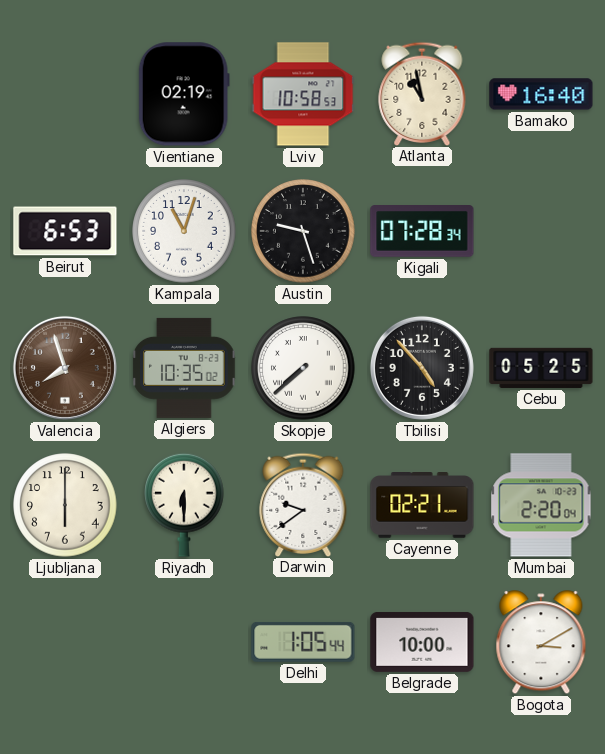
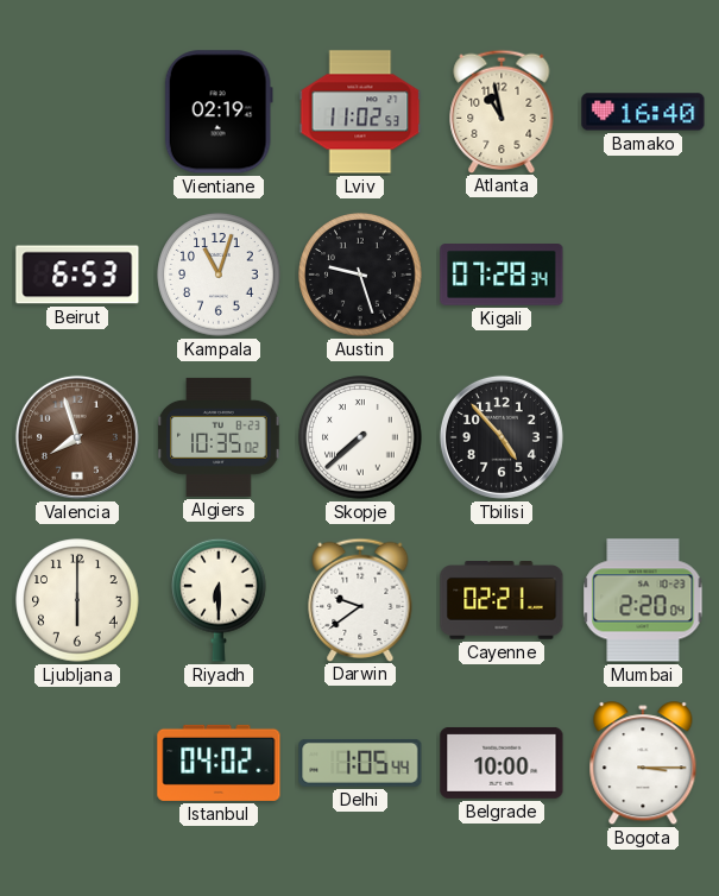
Lviv: 10:58 -> 11:02
Cebu: 05:25 -> none
Istanbul: none -> 04:02
Bogota: 3:10 -> 3:15
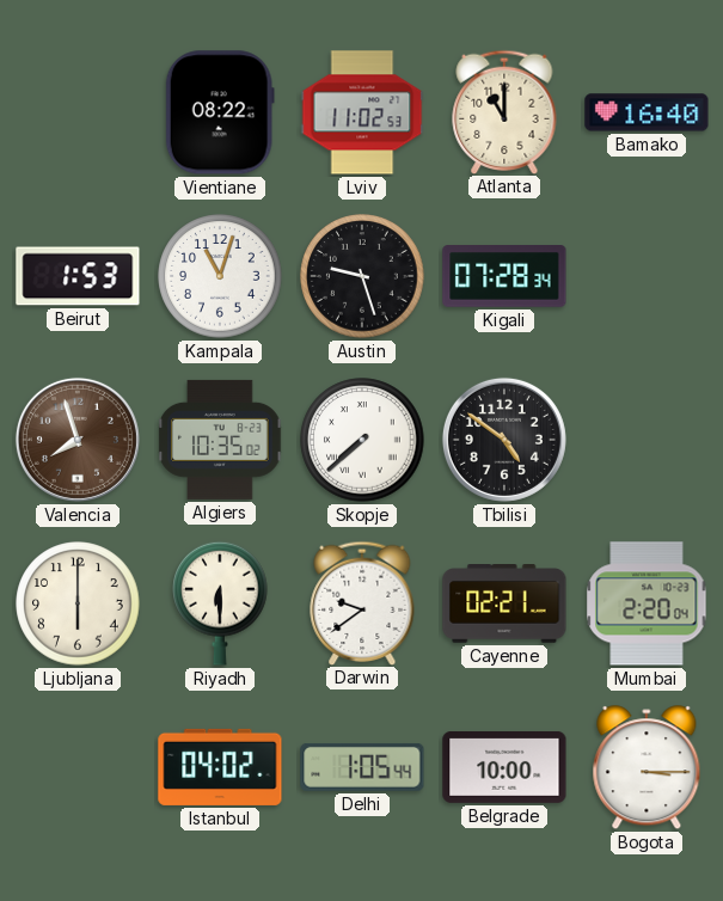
Vientiane: 02:19 -> 08:22
Atlanta: 10:58 -> 11:00
Beirut: 6:53 -> 1:53
Tbilisi: 4:53 -> 4:51
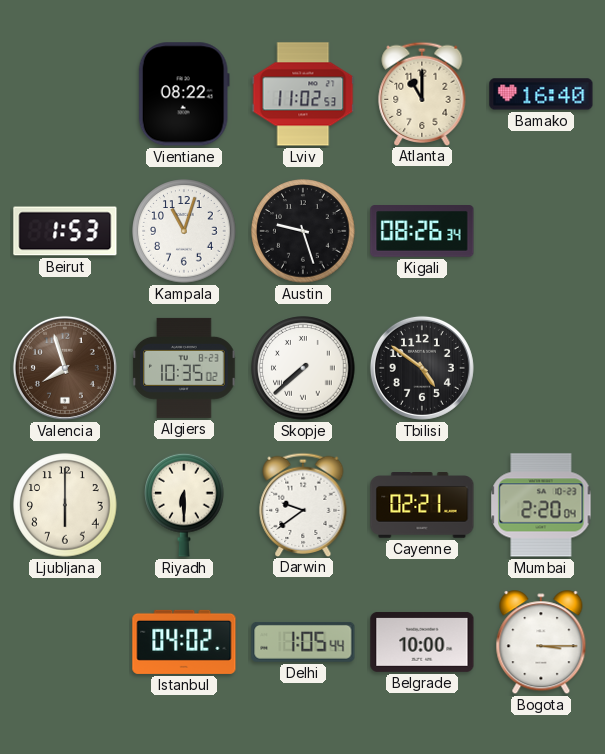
Kigali: 07:28 -> 08:26
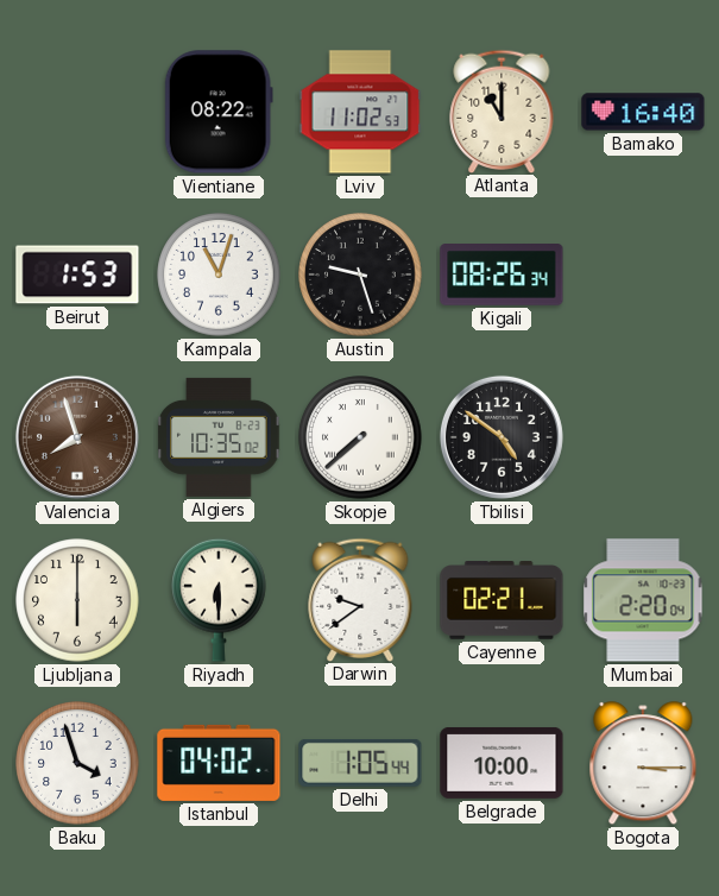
Baku: none -> 3:57
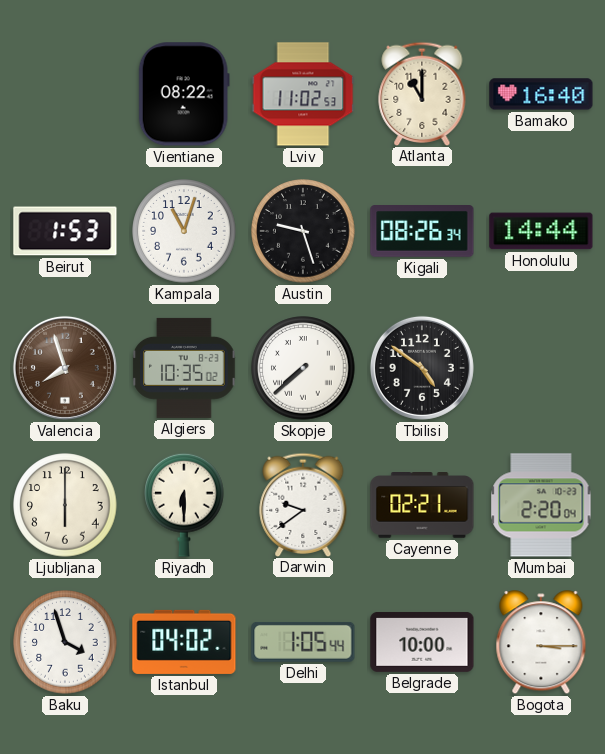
Honolulu: none -> 14:44
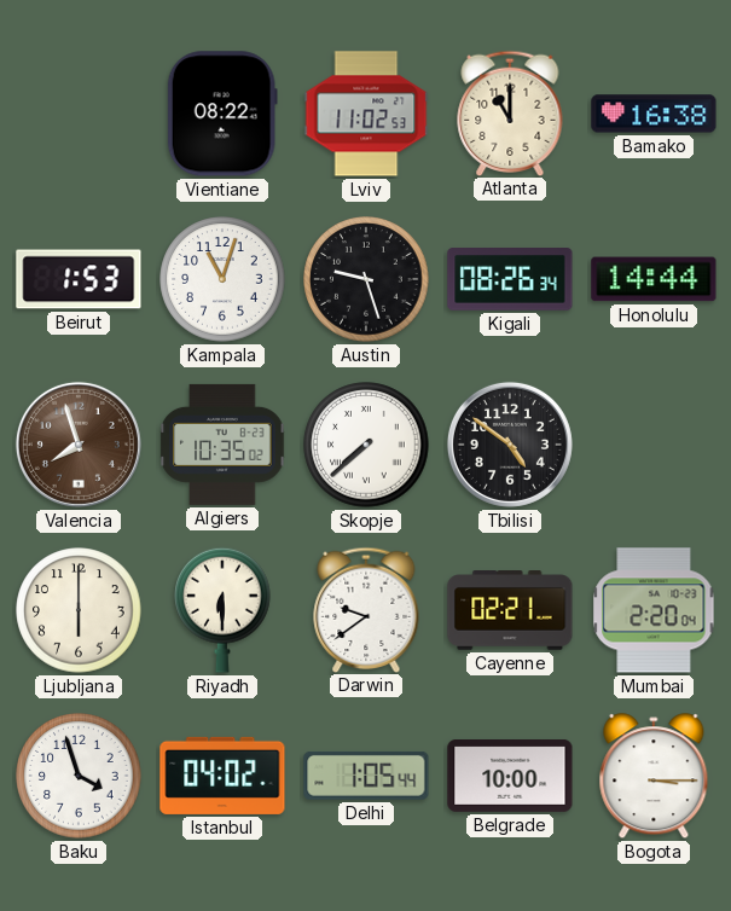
Bamako: 16:40 -> 16:38
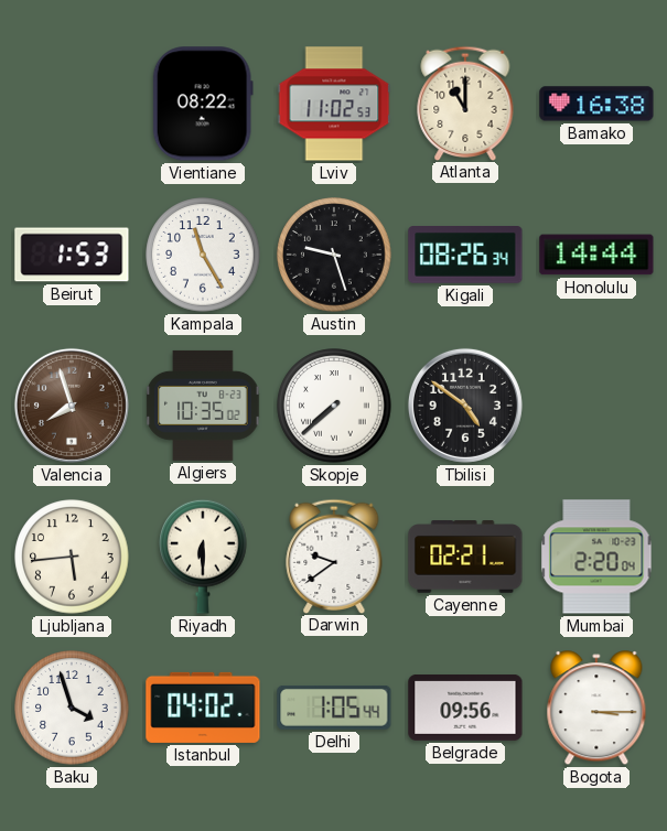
Kampala: 11:03 -> 11:25
Ljubljana: 6:00 -> 5:44
Belgrade: 10:00 -> 09:56
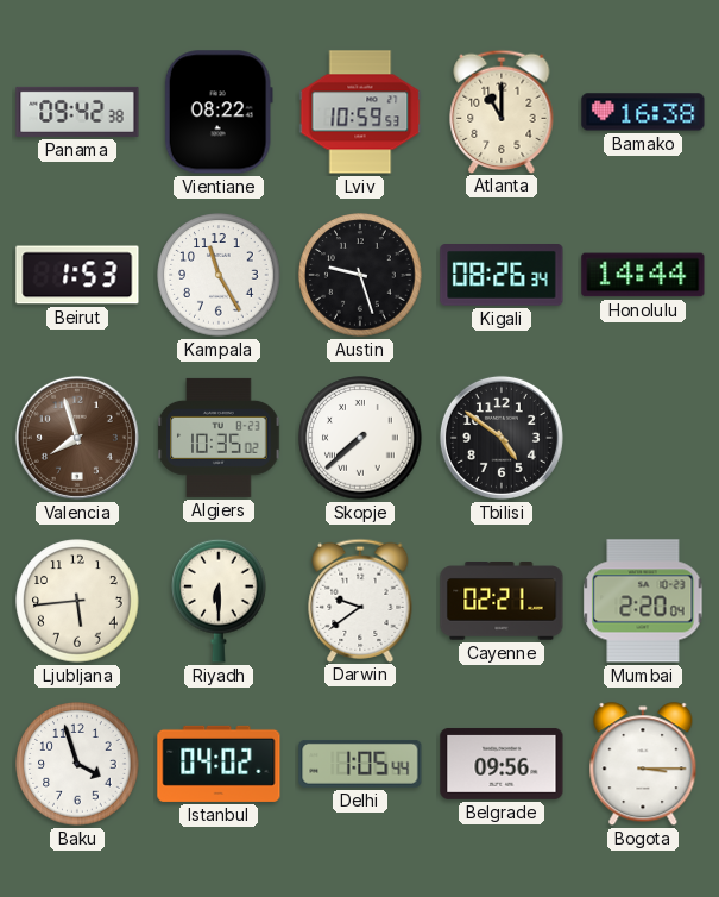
Panama: none -> 09:42
Lviv: 11:02 -> 10:59
